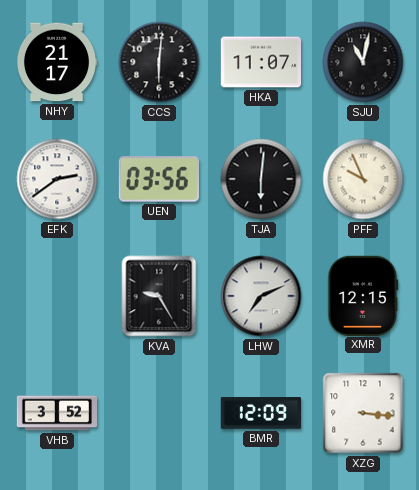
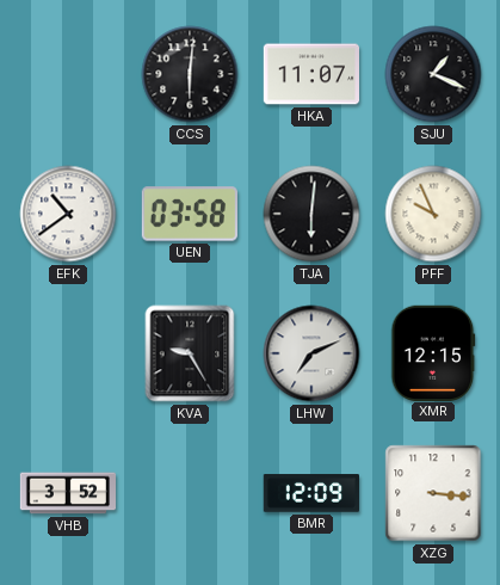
NHY: 21:17 -> none
SJU: 11:02 -> 1:19
EFK: 2:39 -> 10:39
UEN: 03:56 -> 03:58
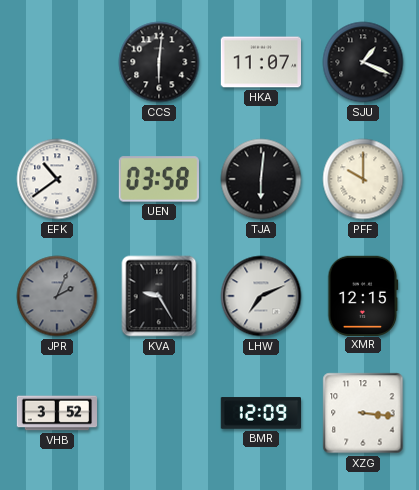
PFF: 9:56 -> 10:00
JPR: none -> 2:04
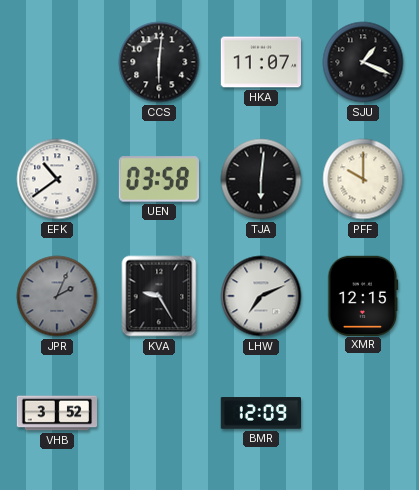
XZG: 3:16 -> none
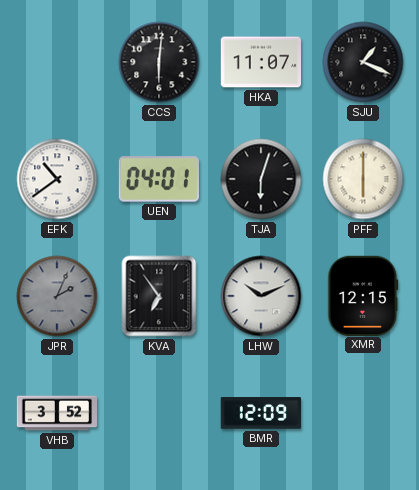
UEN: 03:58 -> 04:01
TJA: 6:01 -> 6:03
PFF: 10:00 -> 6:00
KVA: 9:25 -> 6:54
LHW: 7:11 -> 10:11
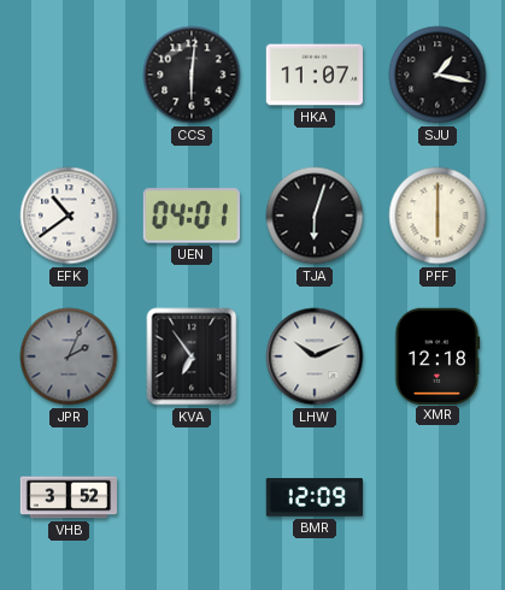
SJU: 1:19 -> 1:17
XMR: 12:15 -> 12:18
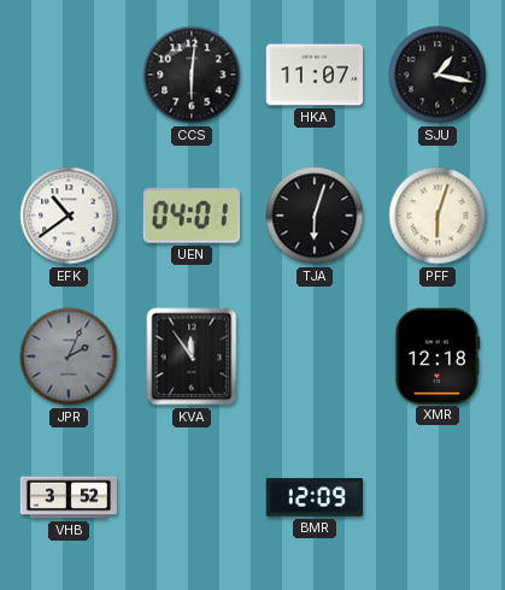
PFF: 6:00 -> 6:03
KVA: 6:54 -> 11:54
LHW: 10:11 -> none
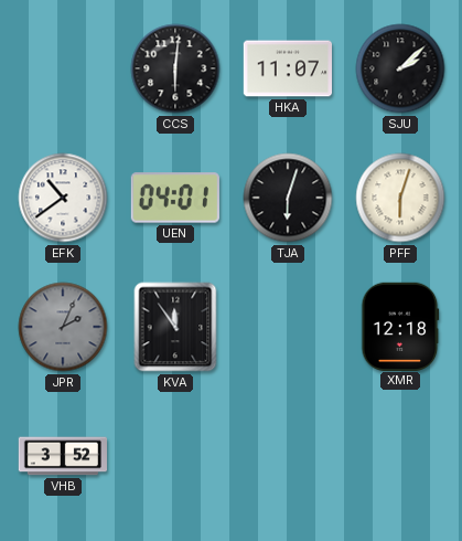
SJU: 1:17 -> 2:08
BMR: 12:09 -> none
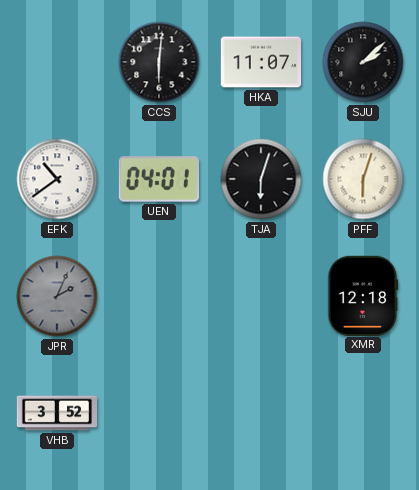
KVA: 11:54 -> none
